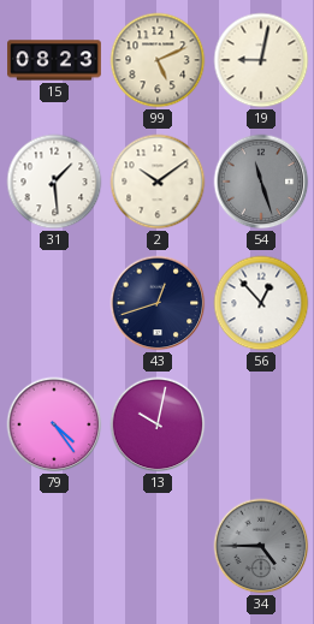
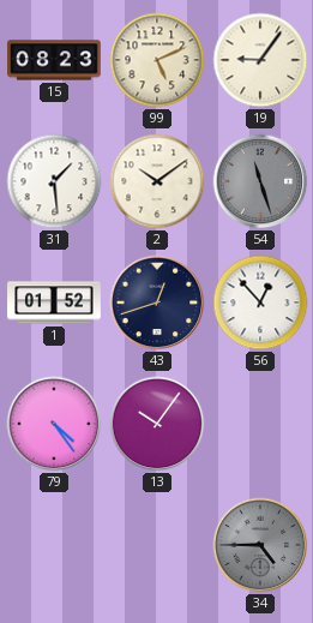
19: 9:02 -> 9:06
1: none -> 01:52
13: 10:02 -> 10:06
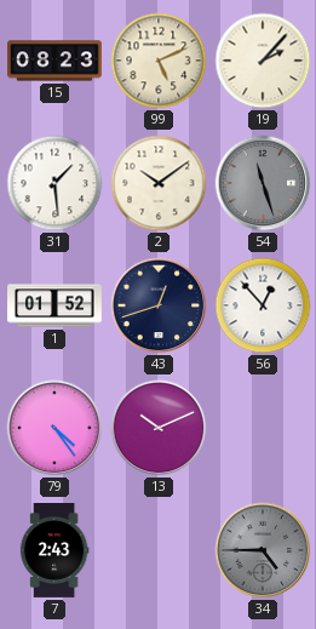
19: 9:06 -> 2:07
13: 10:06 -> 10:11
7: none -> 2:43
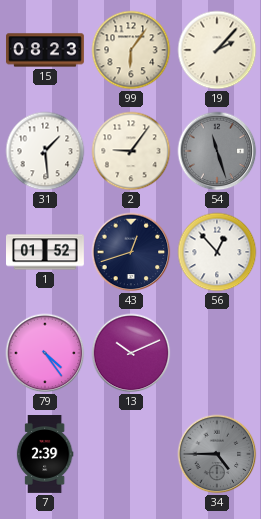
99: 5:11 -> 6:06
2: 10:09 -> 9:06
7: 2:43 -> 2:39
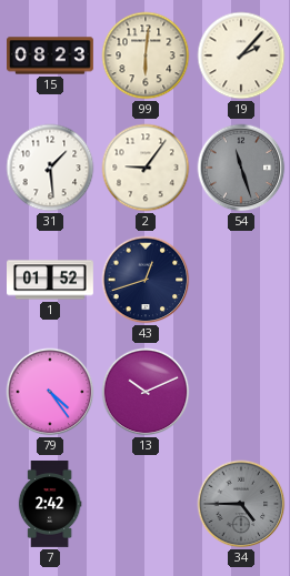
99: 6:06 -> 6:01
56: 12:53 -> none
7: 2:39 -> 2:42
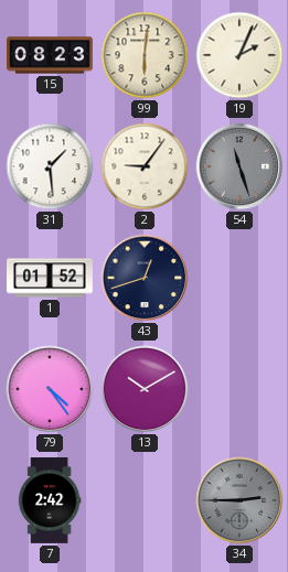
19: 2:07 -> 2:04
13: 10:11 -> 10:10
34: 4:45 -> 2:45
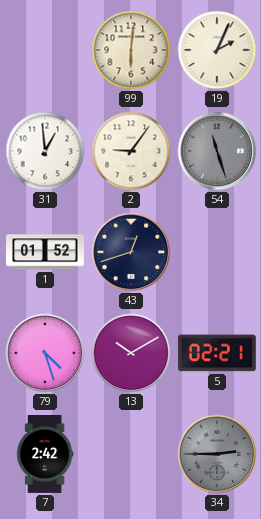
15: 08:23 -> none
31: 1:29 -> 12:59
79: 4:24 -> 4:27
5: none -> 02:21
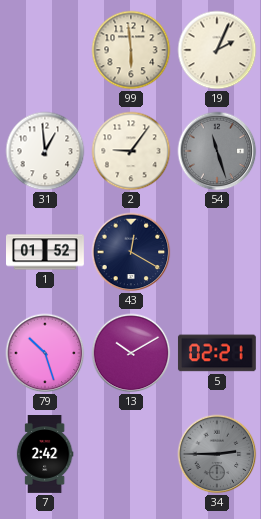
99: 6:01 -> 5:59
43: 12:42 -> 12:20
79: 4:27 -> 10:27
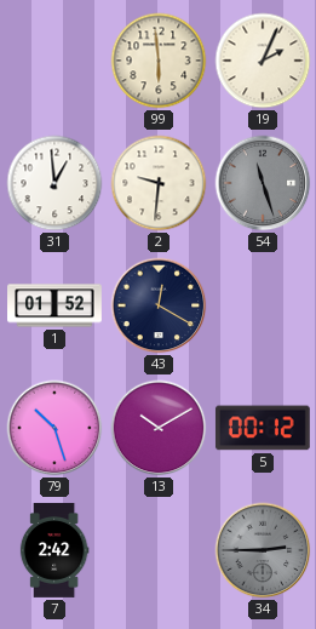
2: 9:06 -> 9:31
5: 02:21 -> 00:12
